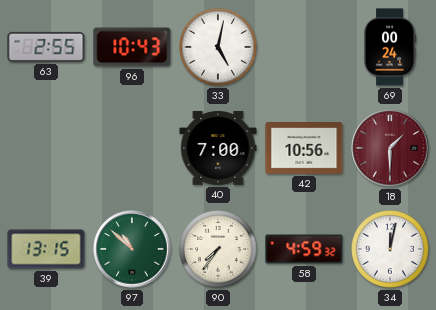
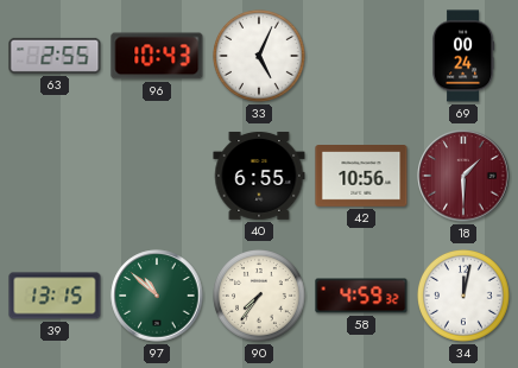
33: 5:02 -> 5:04
40: 7:00 -> 6:55
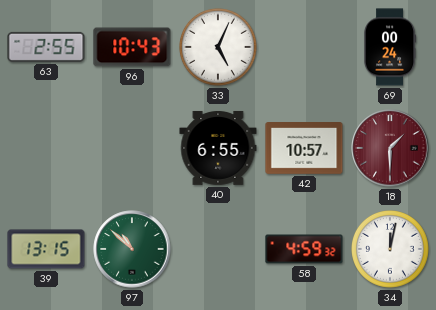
42: 10:56 -> 10:57
90: 7:36 -> none
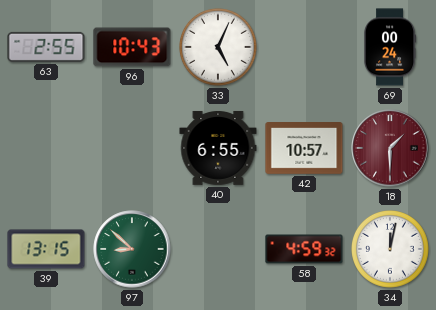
97: 10:52 -> 8:52
